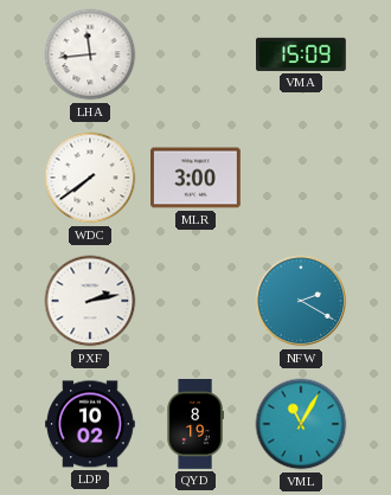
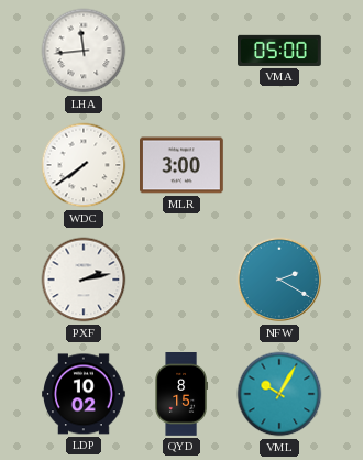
VMA: 15:09 -> 05:00
QYD: 8:19 -> 8:15
VML: 11:05 -> 10:05
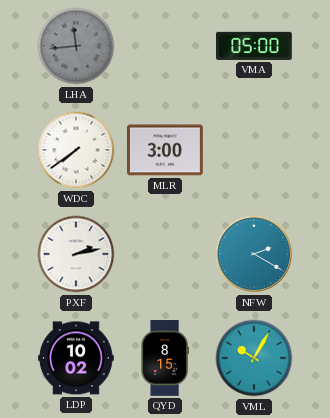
LHA dial: white -> grey
